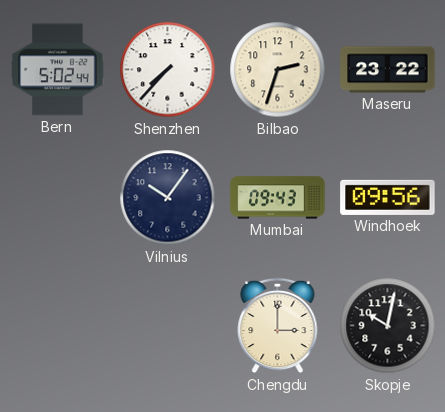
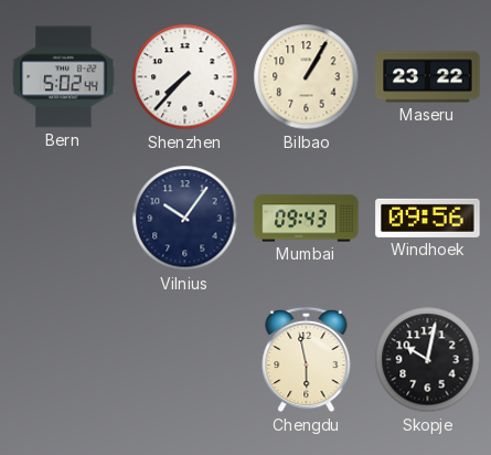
Bilbao: 2:33 -> 1:05
Chengdu: 3:00 -> 5:58
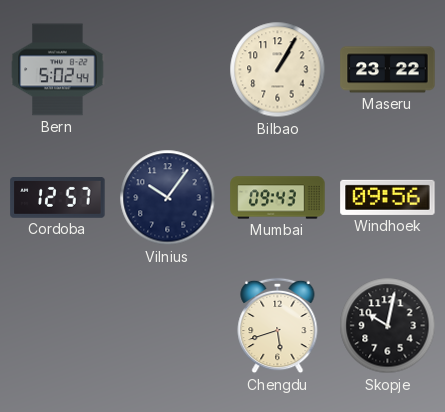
Shenzhen: 7:37 -> none
Cordoba: none -> 12:57
Chengdu: 5:58 -> 5:42
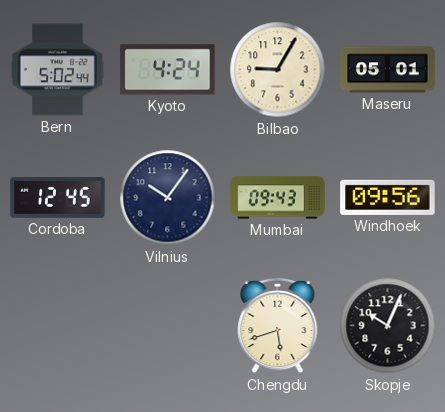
Kyoto: none -> 4:24
Bilbao: 1:05 -> 9:05
Maseru: 23:22 -> 05:01
Cordoba: 12:57 -> 12:45
Skopje: 10:02 -> 10:04
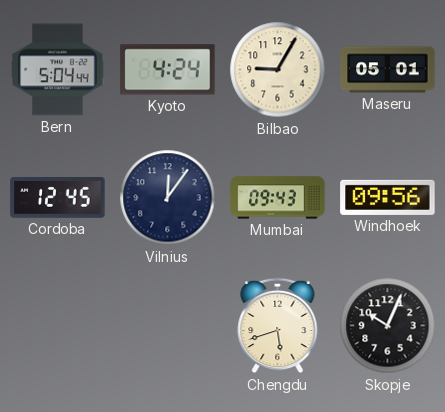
Bern: 5:02 -> 5:04
Vilnius: 10:06 -> 12:06
